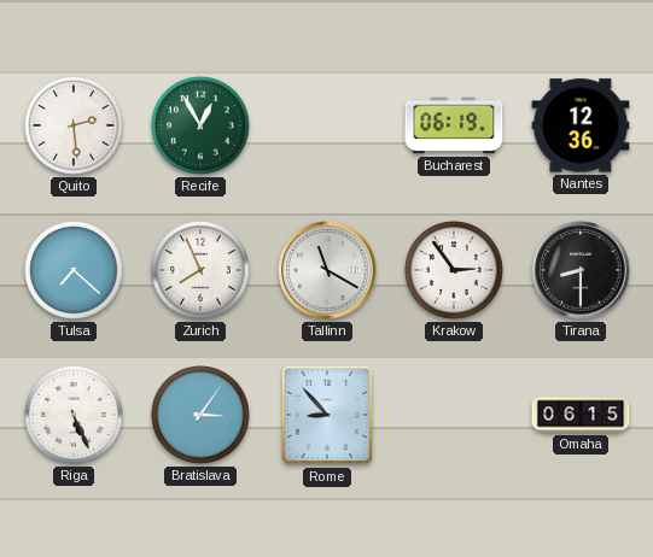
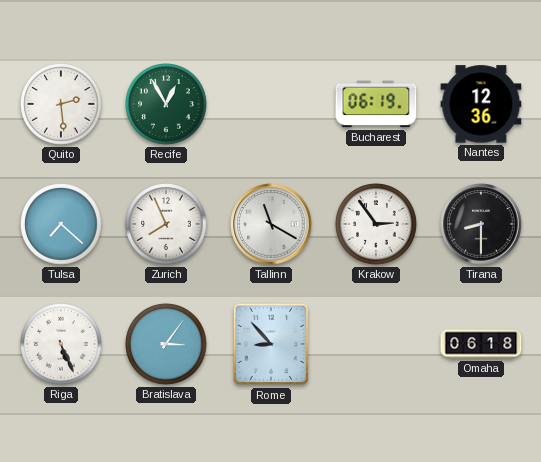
Omaha: 06:15 -> 06:18
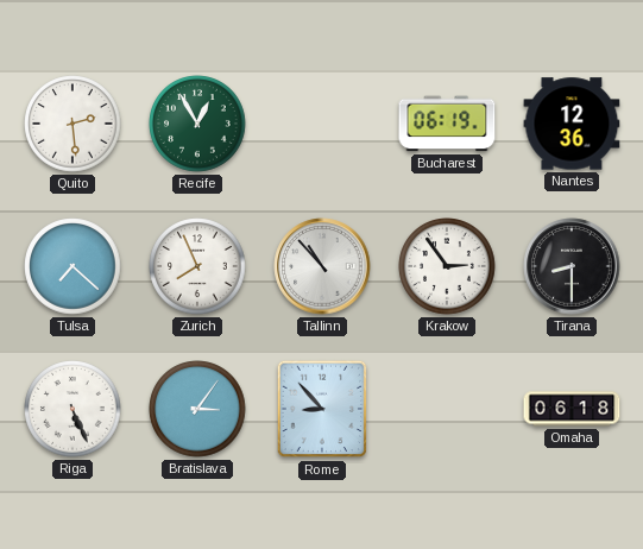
Tallinn: 11:20 -> 10:53
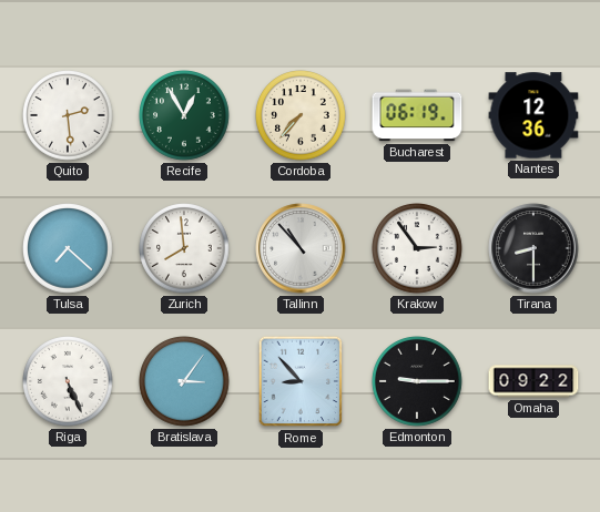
Cordoba: none -> 7:37
Zurich: 7:56 -> 7:59
Edmonton: none -> 9:15
Omaha: 06:18 -> 09:22
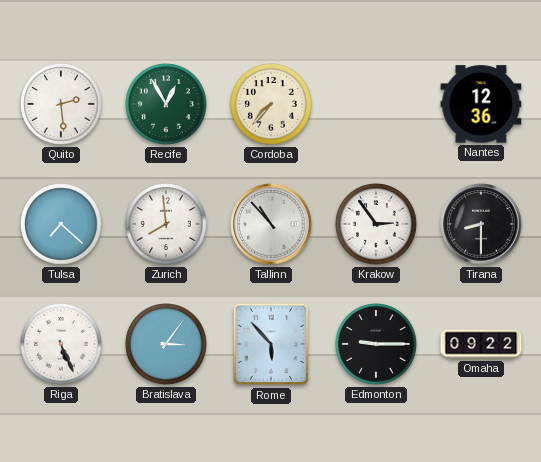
Bucharest: 06:19 -> none
Rome: 8:53 -> 5:53
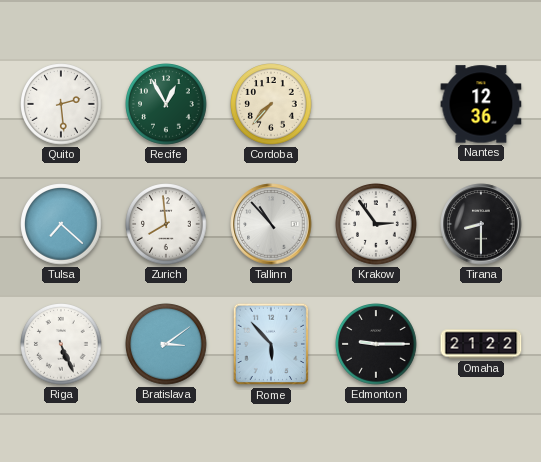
Bratislava: 3:06 -> 3:09
Omaha: 09:22 -> 21:22
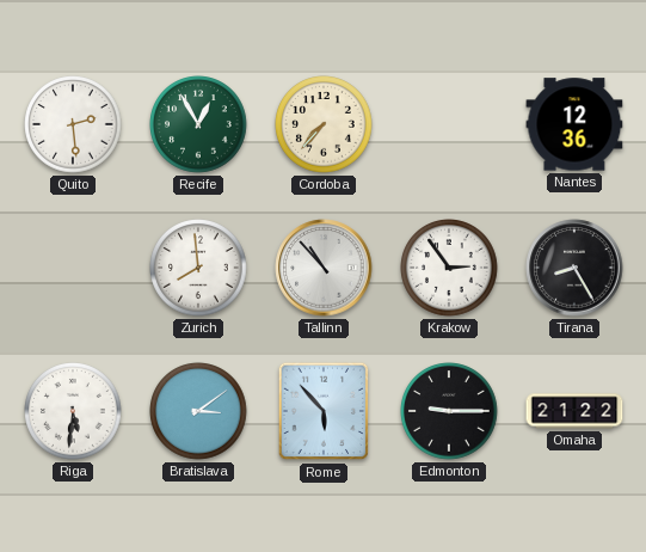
Tulsa: 7:22 -> none
Tirana: 8:30 -> 8:25
Riga: 5:26 -> 5:31
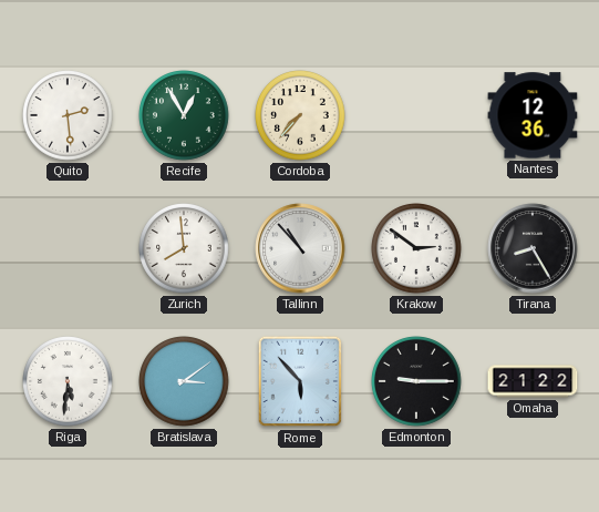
Krakow: 2:54 -> 2:51
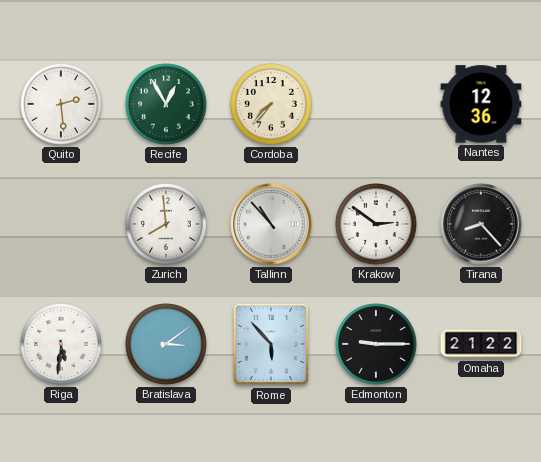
Tirana: 8:25 -> 8:23
